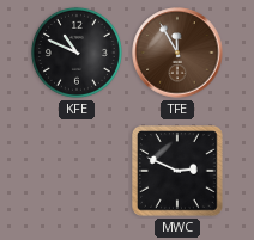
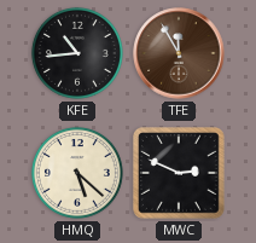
KFE: 10:49 -> 10:44
HMQ: none -> 5:22
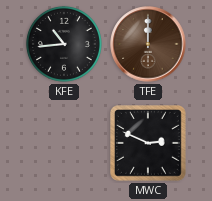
TFE: 11:55 -> 12:00
HMQ: 5:22 -> none
